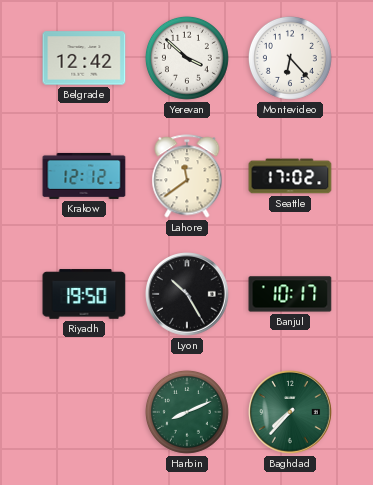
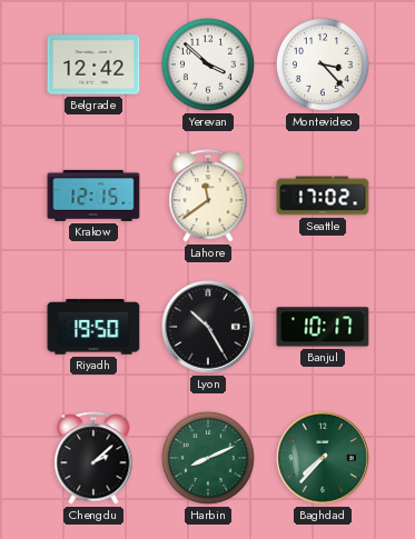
Montevideo: 6:23 -> 3:23
Krakow: 12:12 -> 12:15
Chengdu: none -> 2:08
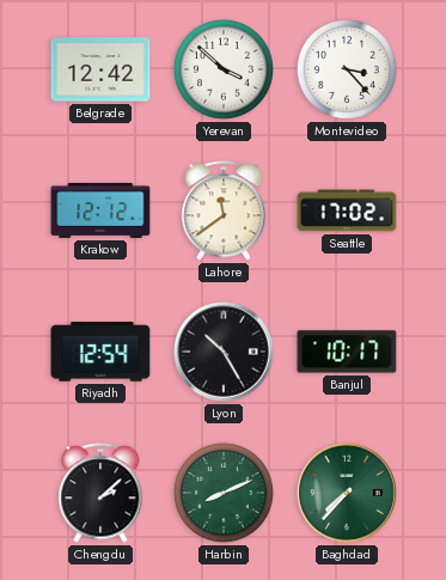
Krakow: 12:15 -> 12:12
Riyadh: 19:50 -> 12:54
